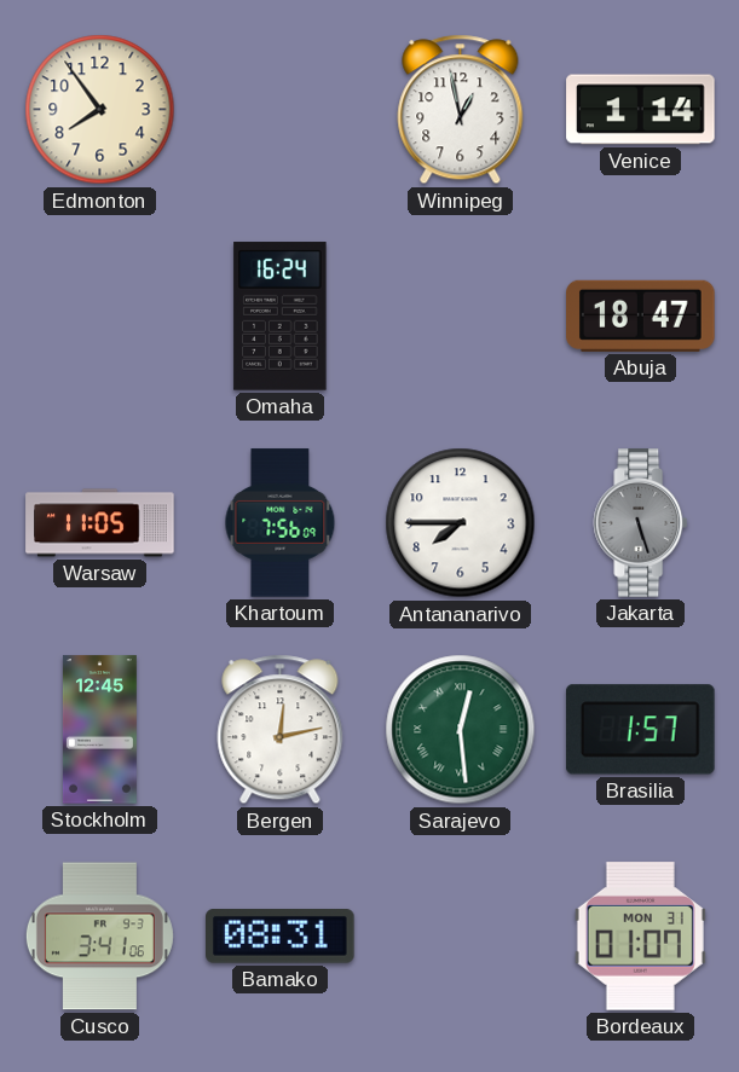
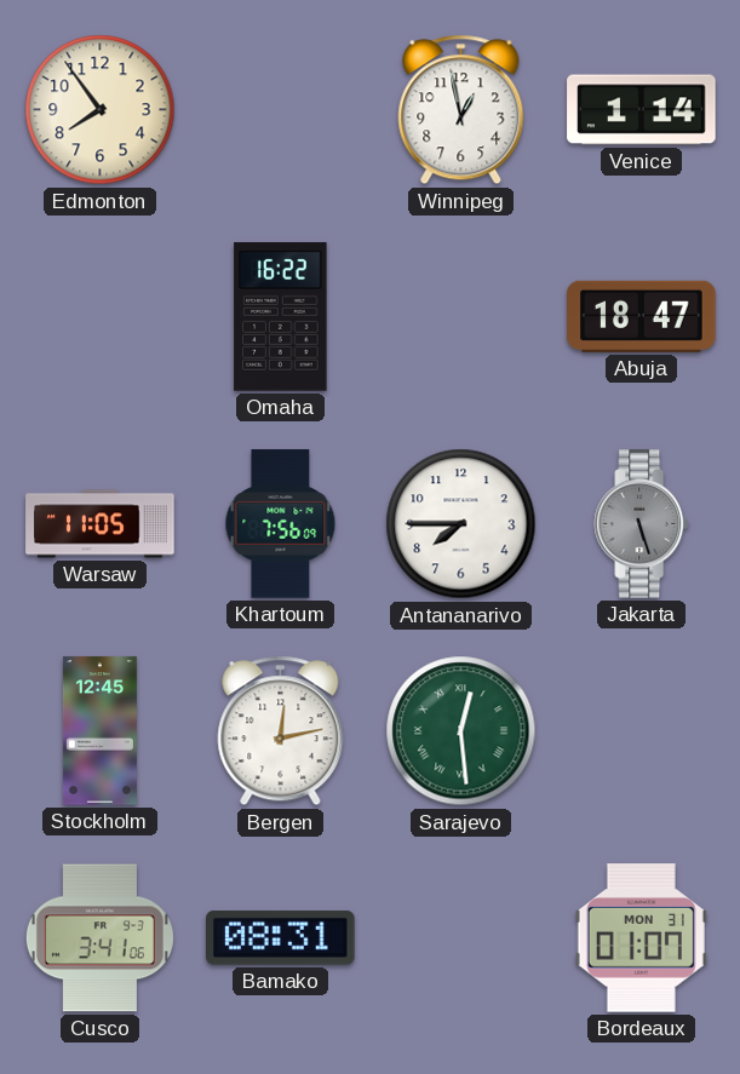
Omaha: 16:24 -> 16:22
Brasilia: 1:57 -> none
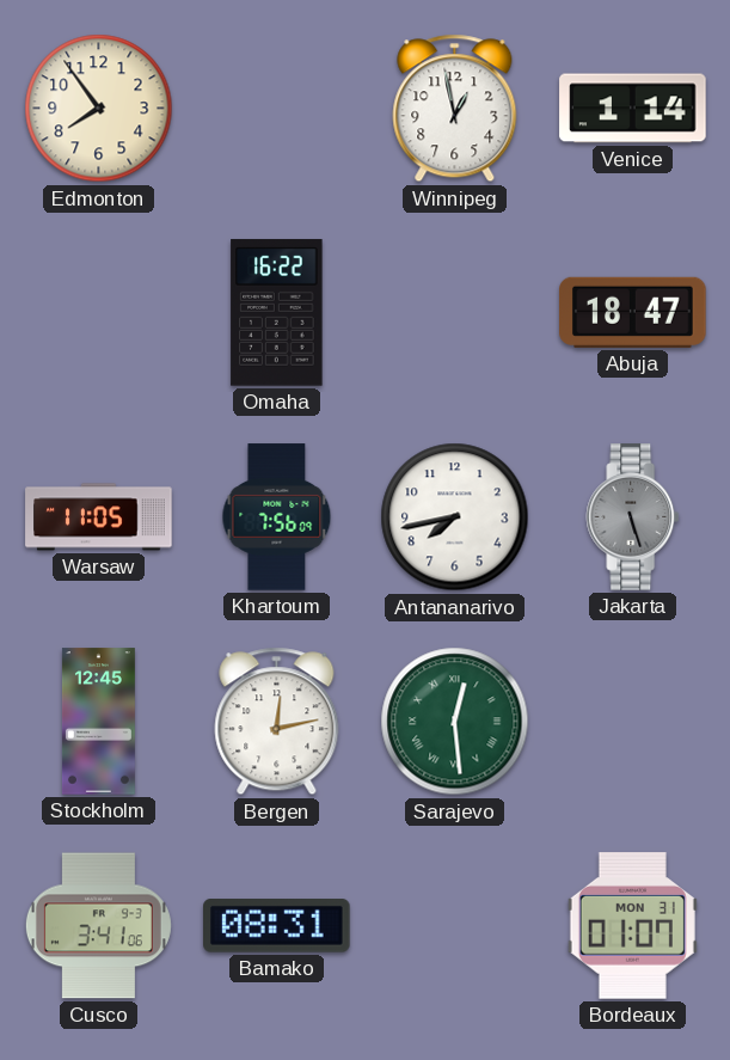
Antananarivo: 7:45 -> 7:43
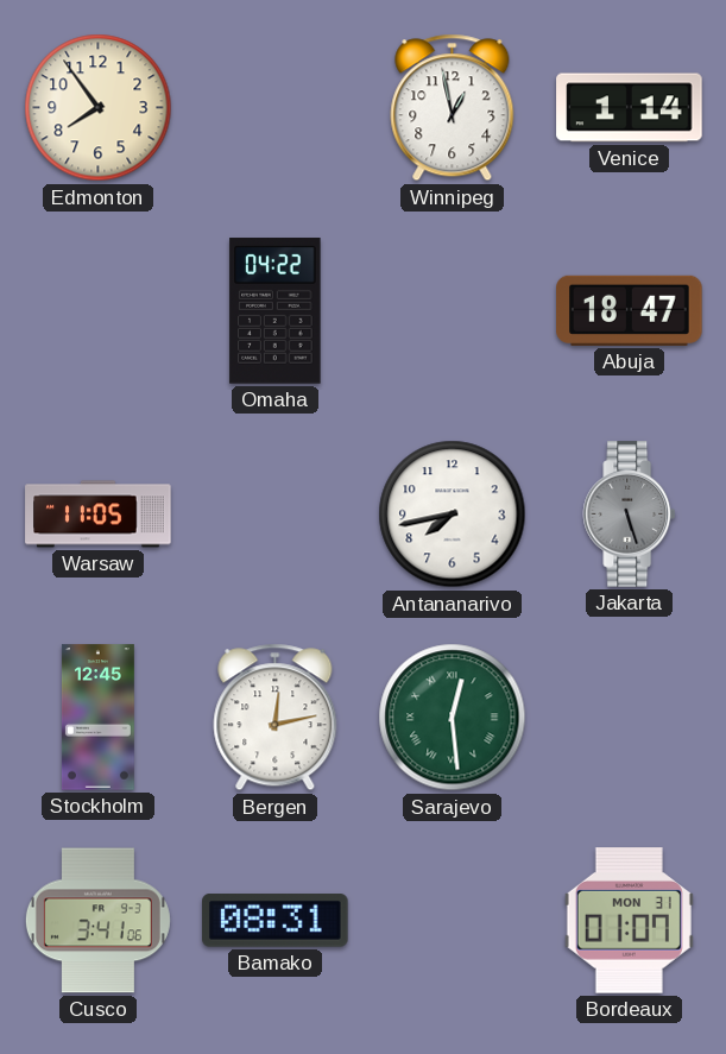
Omaha: 16:22 -> 04:22
Khartoum: 7:56 -> none
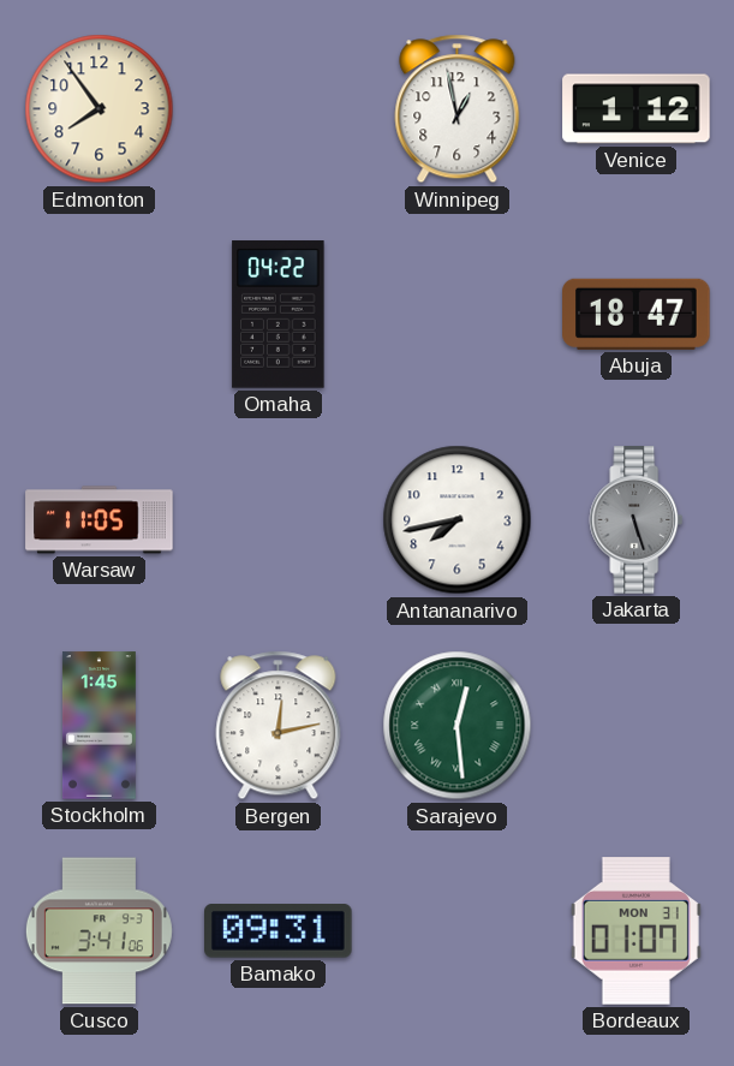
Venice: 1:14 -> 1:12
Stockholm: 12:45 -> 1:45
Bamako: 08:31 -> 09:31
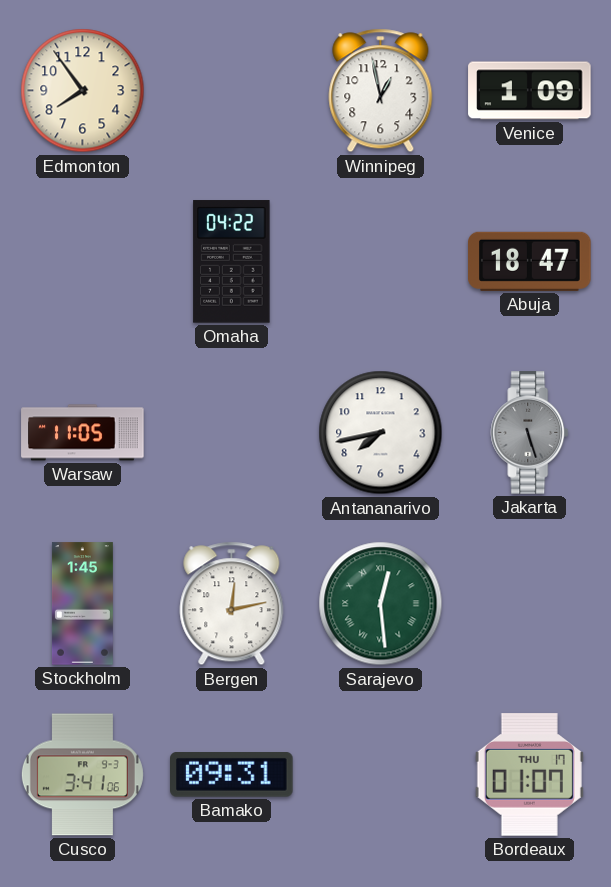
Venice: 1:12 -> 1:09
Bordeaux date: MON 31 -> THU 17
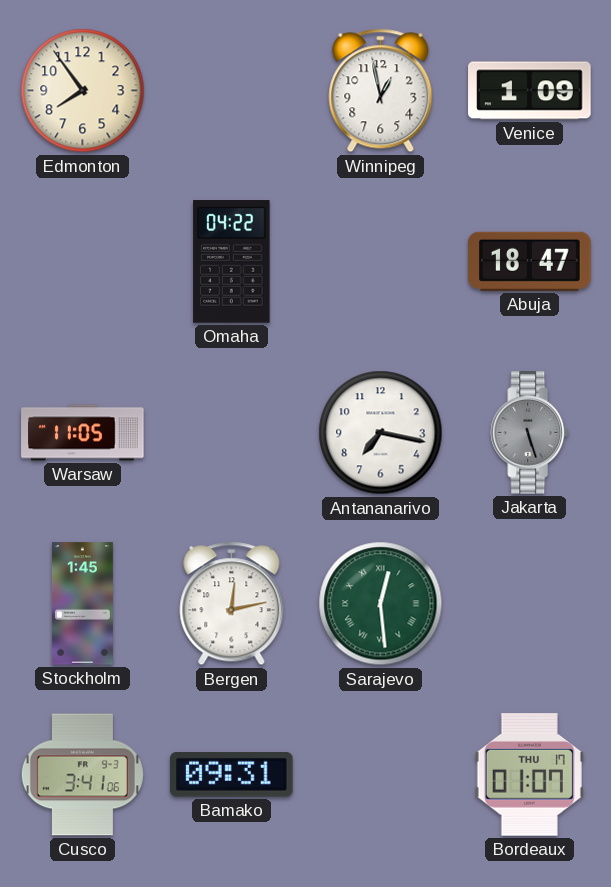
Antananarivo: 7:43 -> 7:17
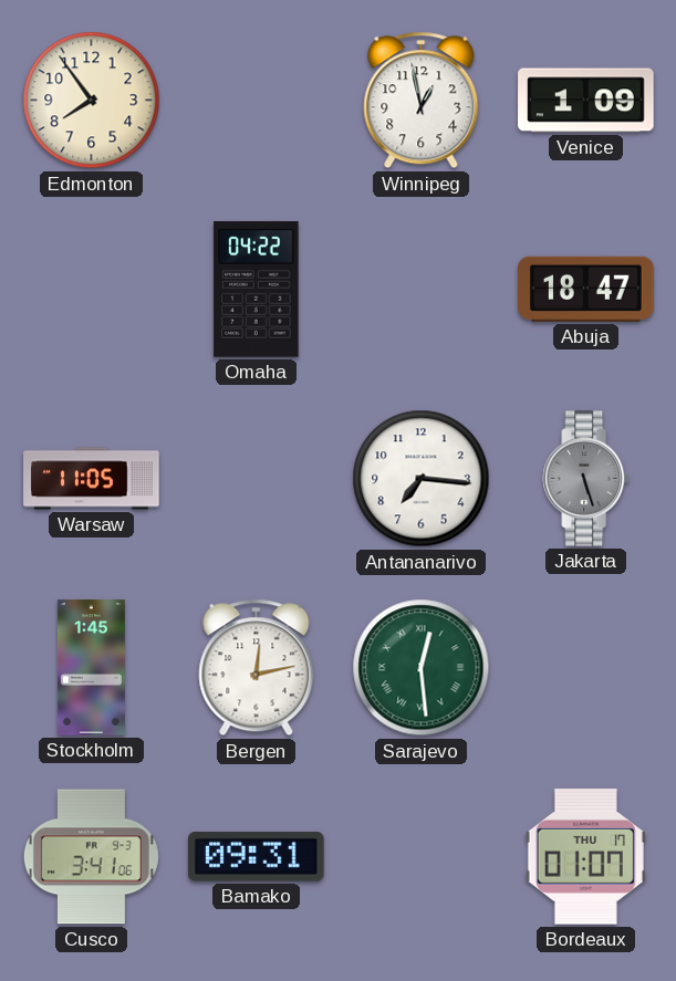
Antananarivo: 7:17 -> 7:16
